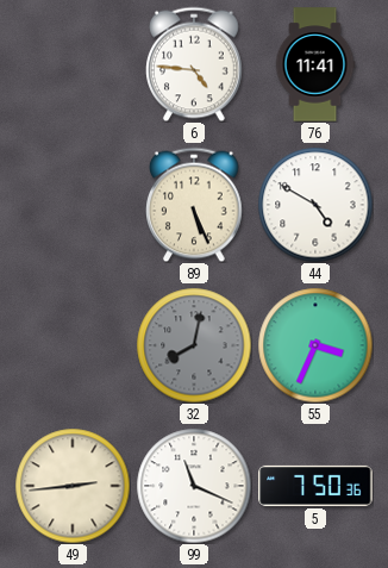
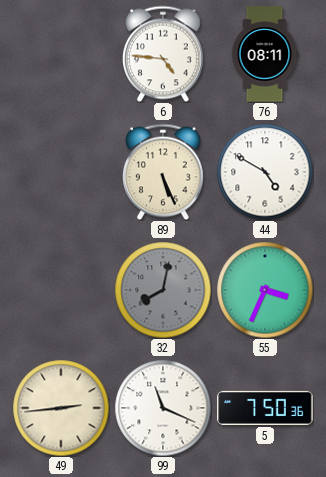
76: 11:41 -> 08:11
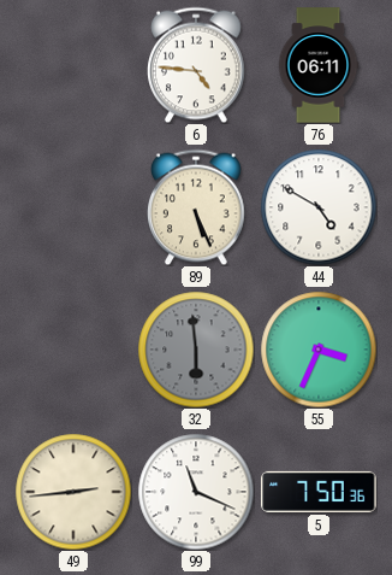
76: 08:11 -> 06:11
32: 8:02 -> 5:59
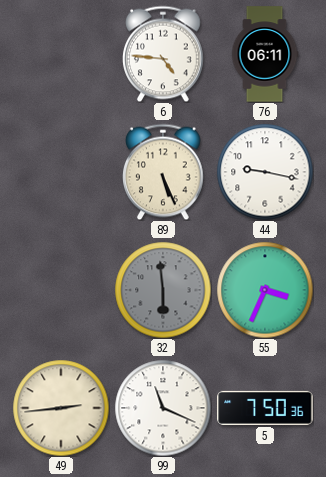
44: 4:50 -> 9:17
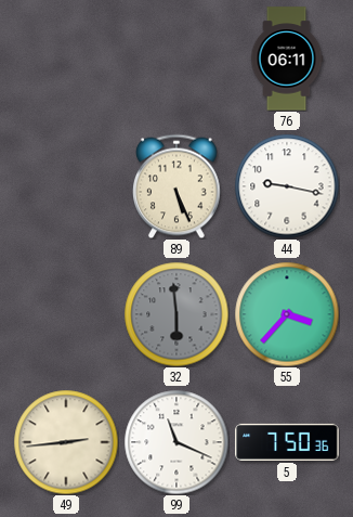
6: 4:46 -> none
55: 3:34 -> 3:37
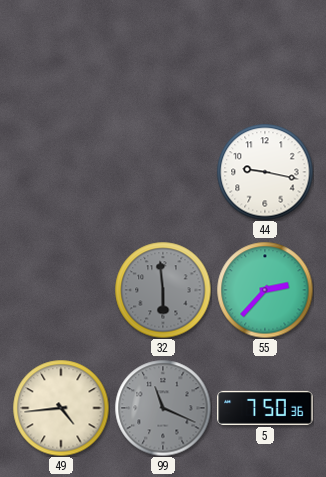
76: 06:11 -> none
89: 5:26 -> none
55: 3:37 -> 2:37
49: 2:44 -> 4:44
99 dial: white -> grey
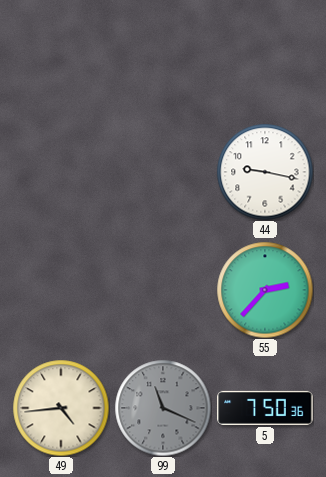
32: 5:59 -> none
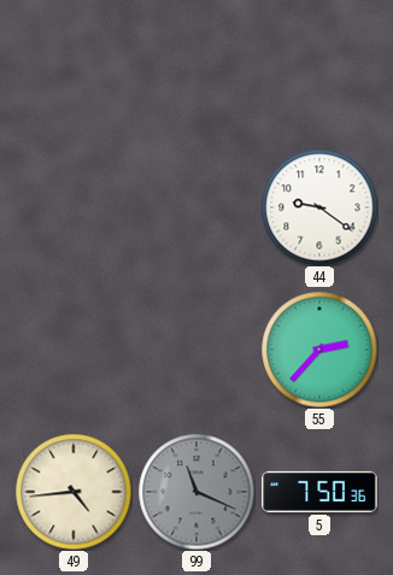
44: 9:17 -> 9:21
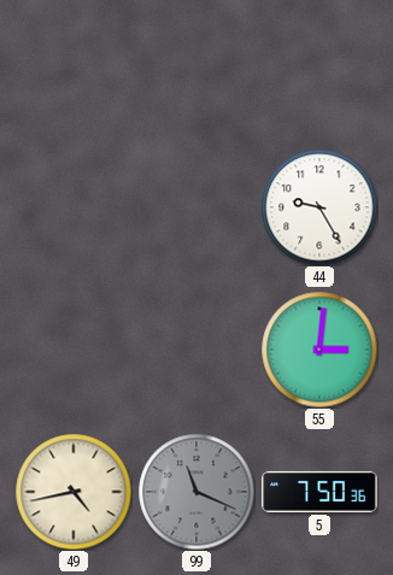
44: 9:21 -> 9:25
55: 2:37 -> 3:01
49: 4:44 -> 4:43
